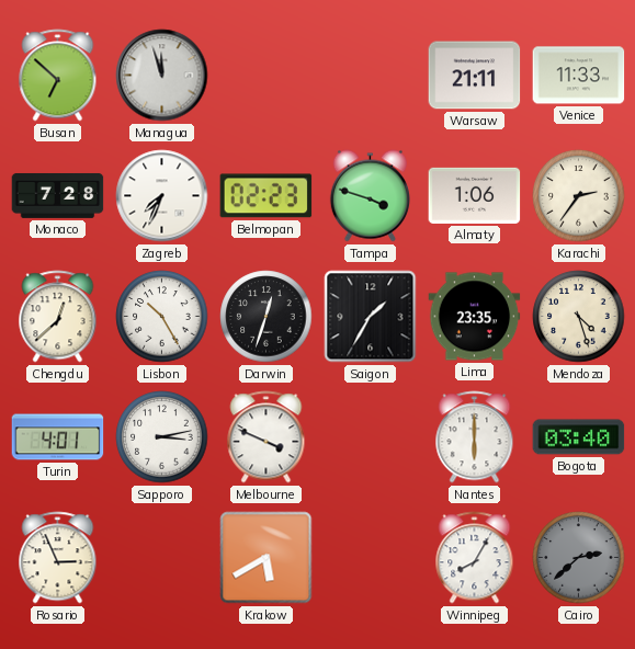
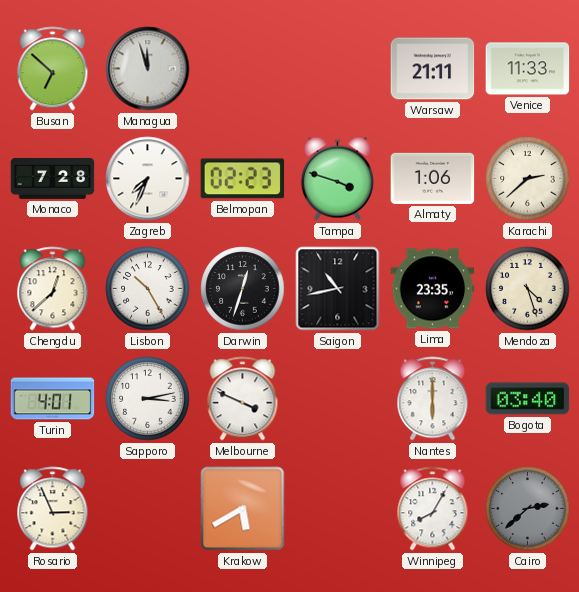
Karachi: 2:36 -> 2:38
Saigon: 1:35 -> 10:43
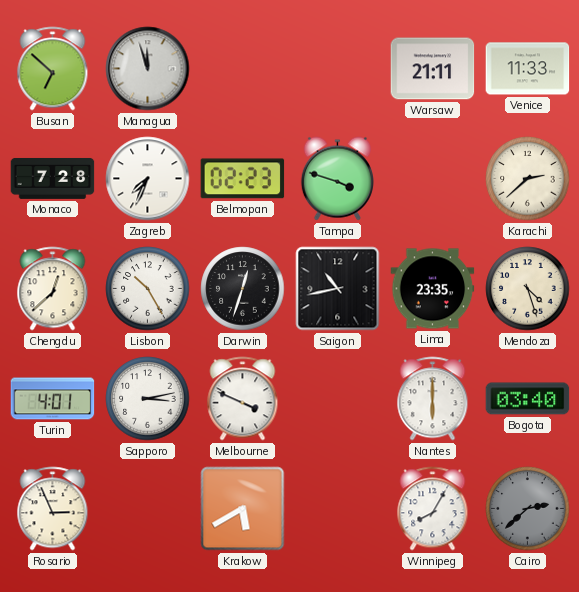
Almaty: 1:06 -> none
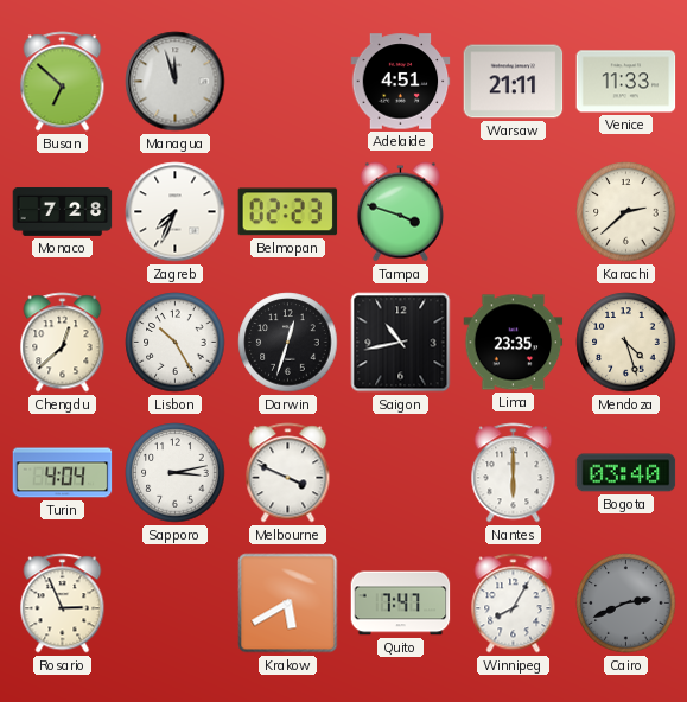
Adelaide: none -> 4:51
Turin: 4:01 -> 4:04
Quito: none -> 7:47
Cairo: 2:38 -> 2:41
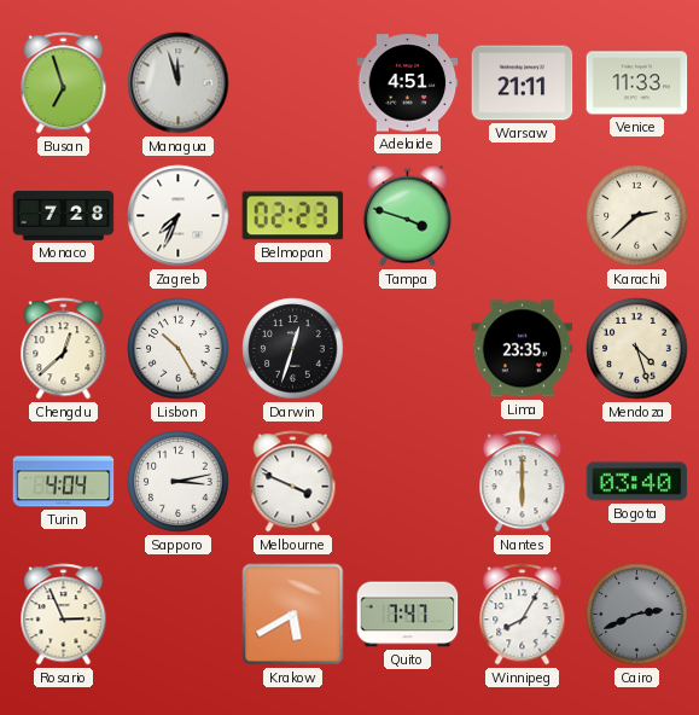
Busan: 6:52 -> 6:57
Saigon: 10:43 -> none
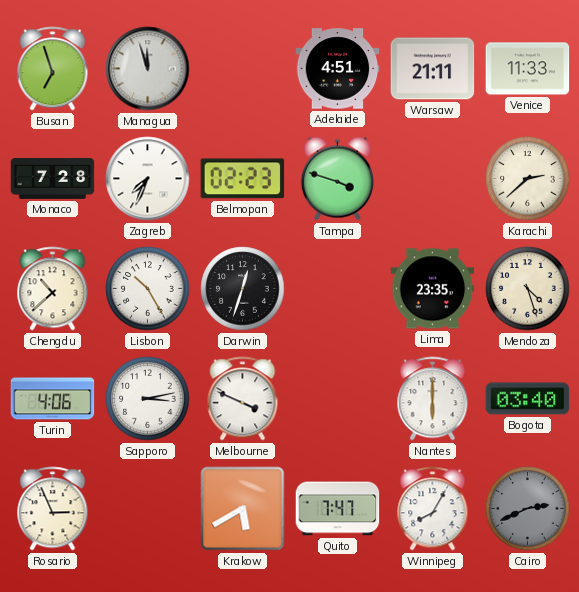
Chengdu: 12:38 -> 10:38
Turin: 4:04 -> 4:06
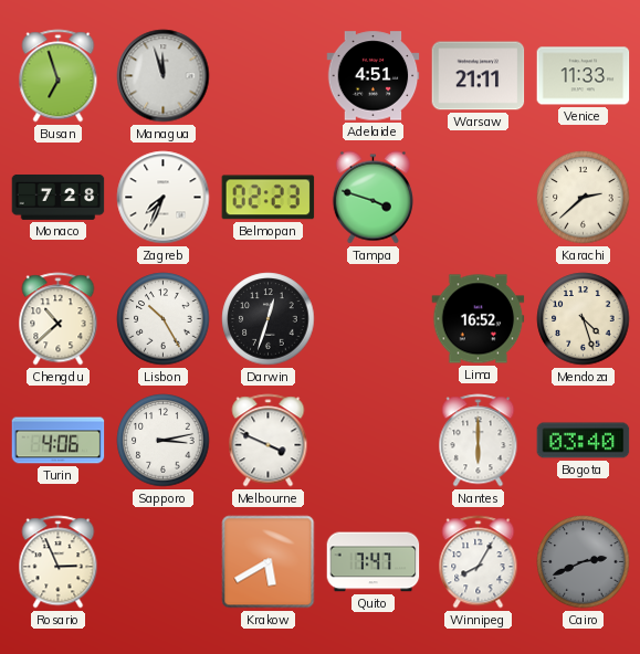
Lima: 23:35 -> 16:52
